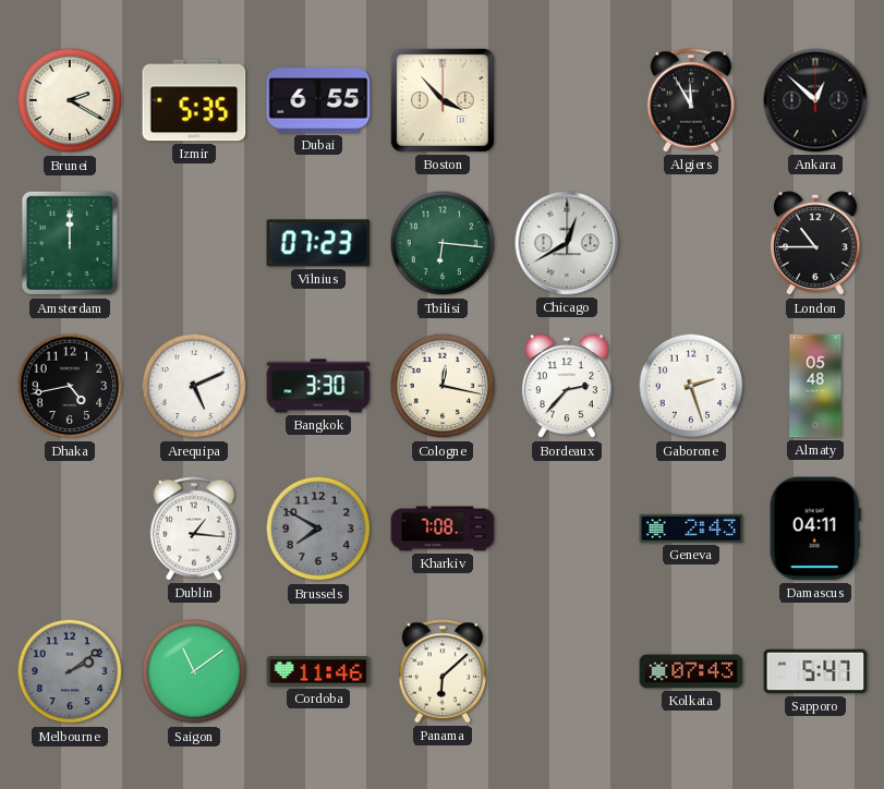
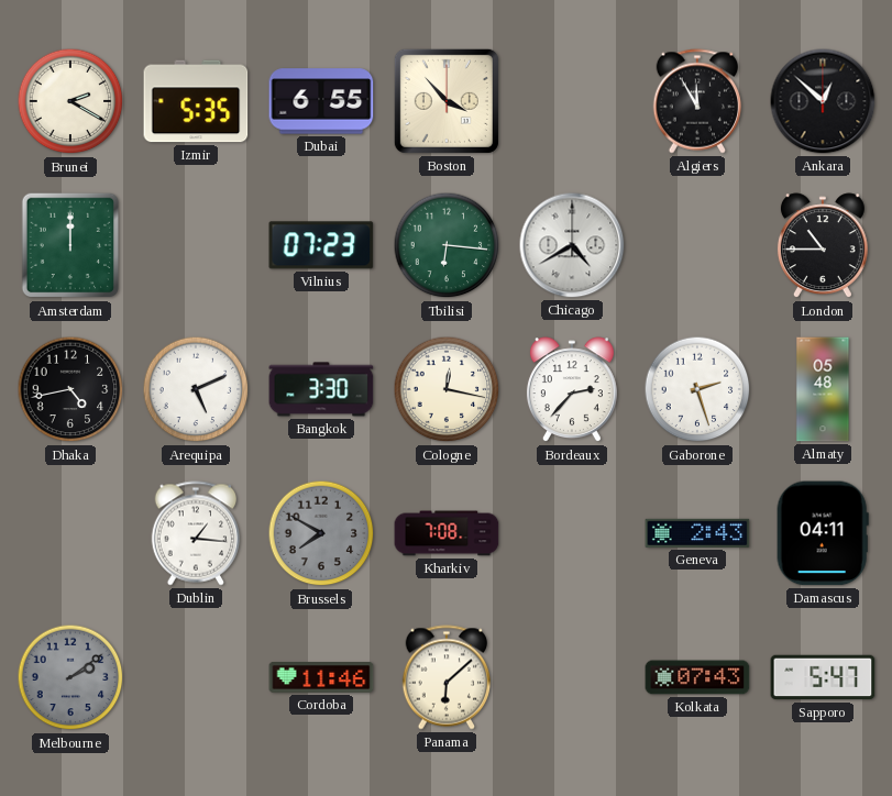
Chicago: 12:40 -> 4:40
Saigon: 11:09 -> none
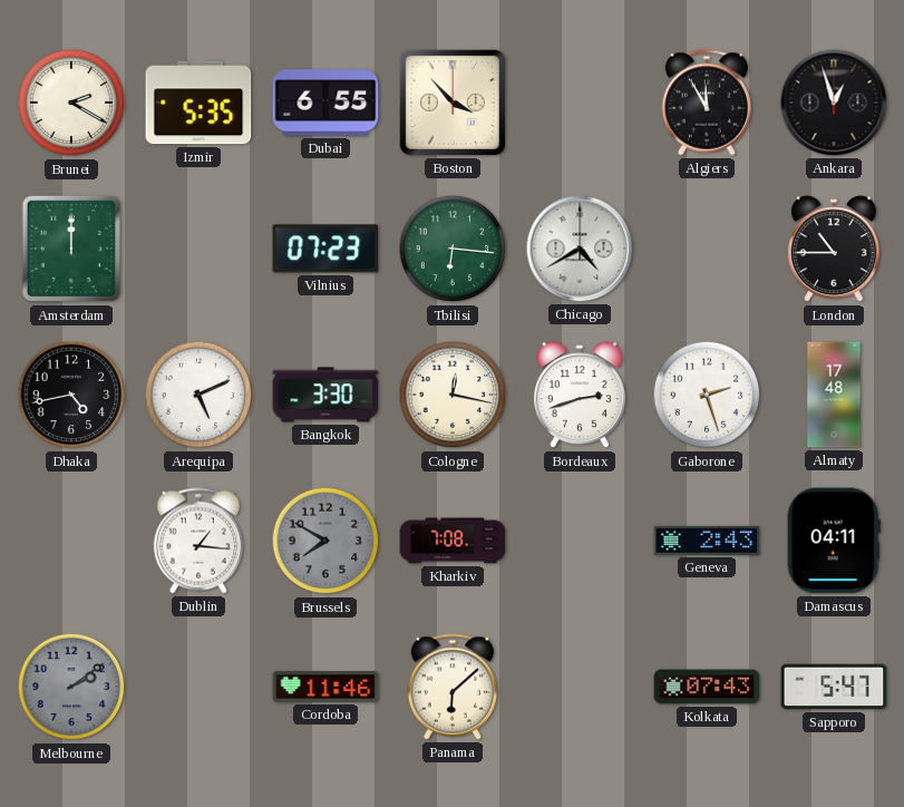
Ankara: 12:52 -> 12:57
Bordeaux: 2:37 -> 2:42
Almaty: 05:48 -> 17:48
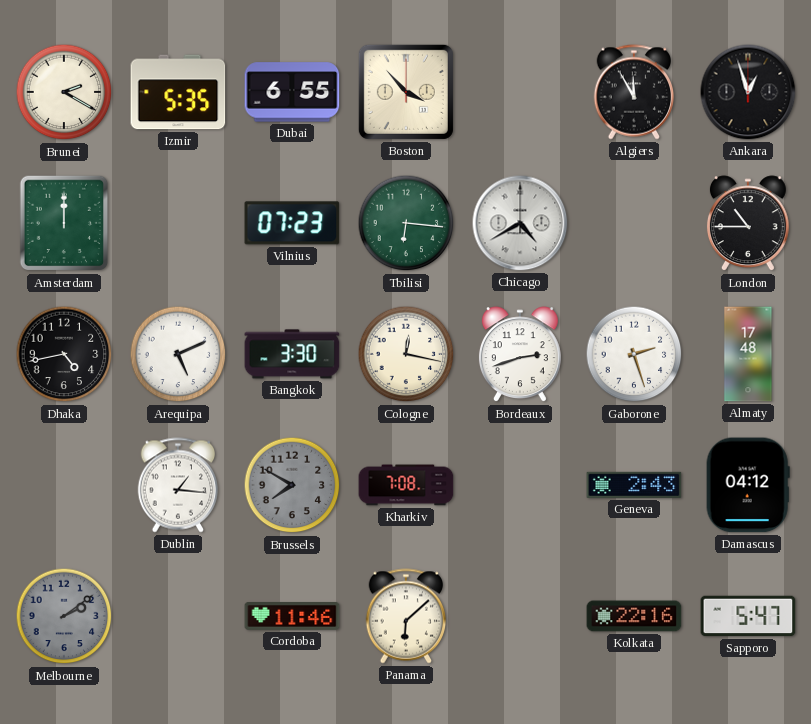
Damascus: 04:11 -> 04:12
Kolkata: 07:43 -> 22:16
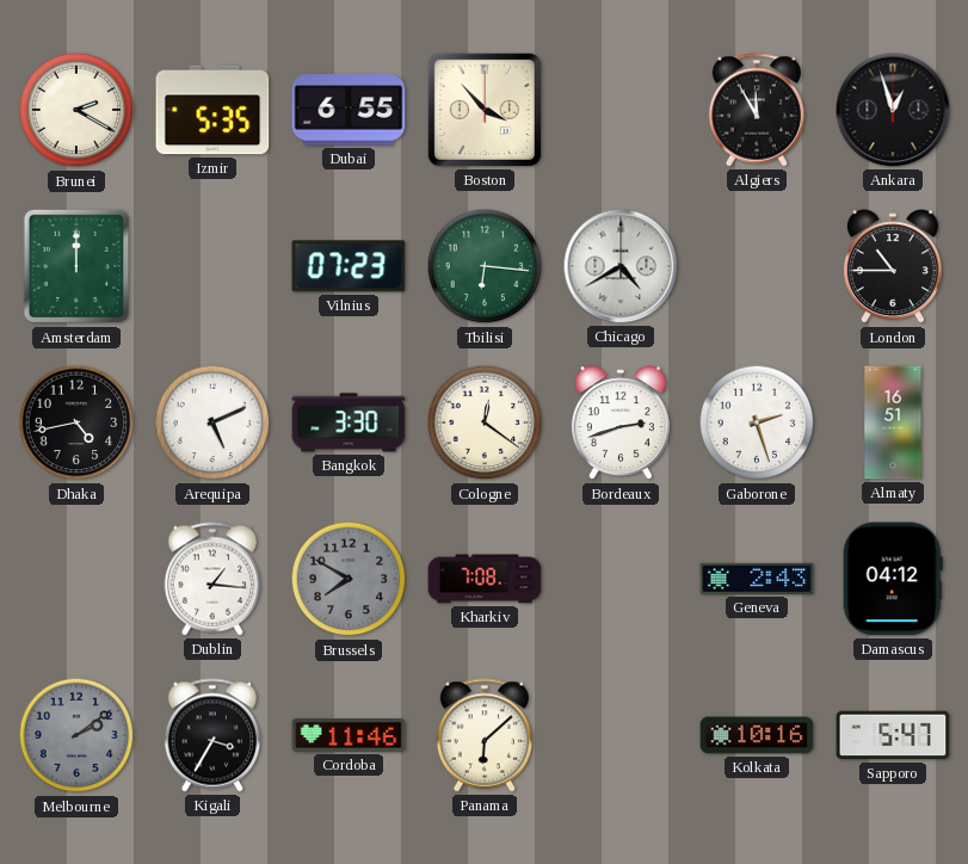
Cologne: 12:17 -> 12:21
Almaty: 17:48 -> 16:51
Kigali: none -> 3:35
Kolkata: 22:16 -> 10:16
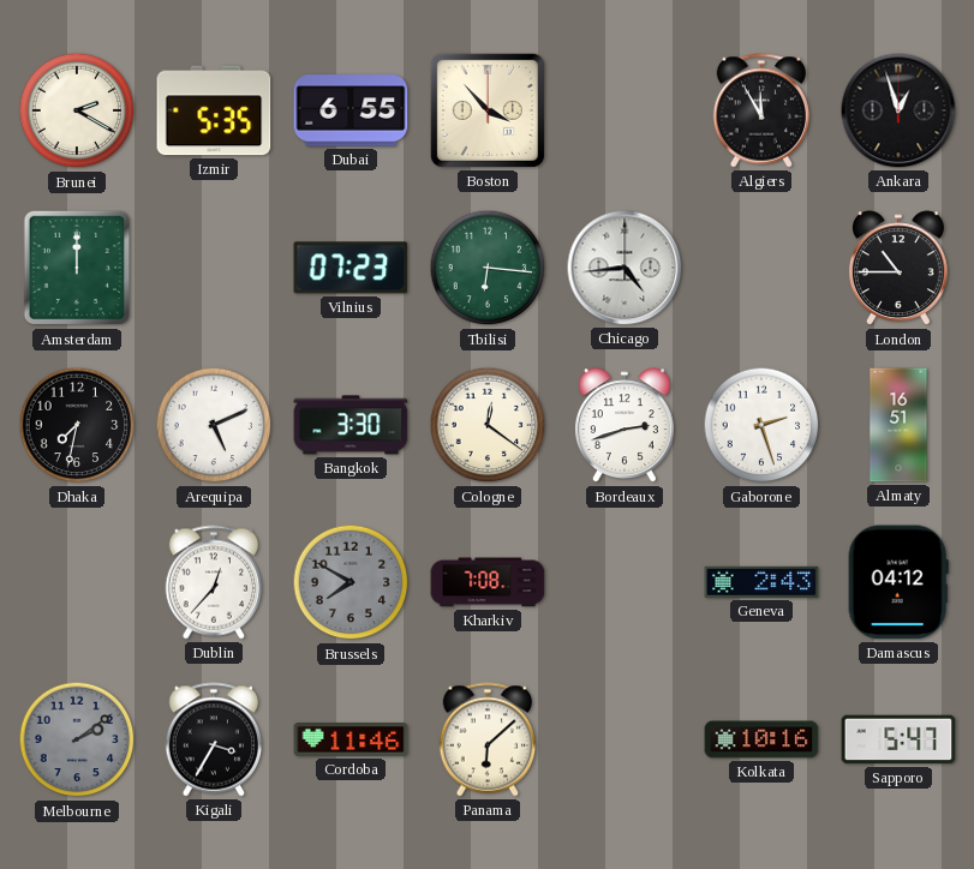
Chicago: 4:40 -> 4:44
Dhaka: 4:43 -> 7:32
Dublin: 1:16 -> 12:37
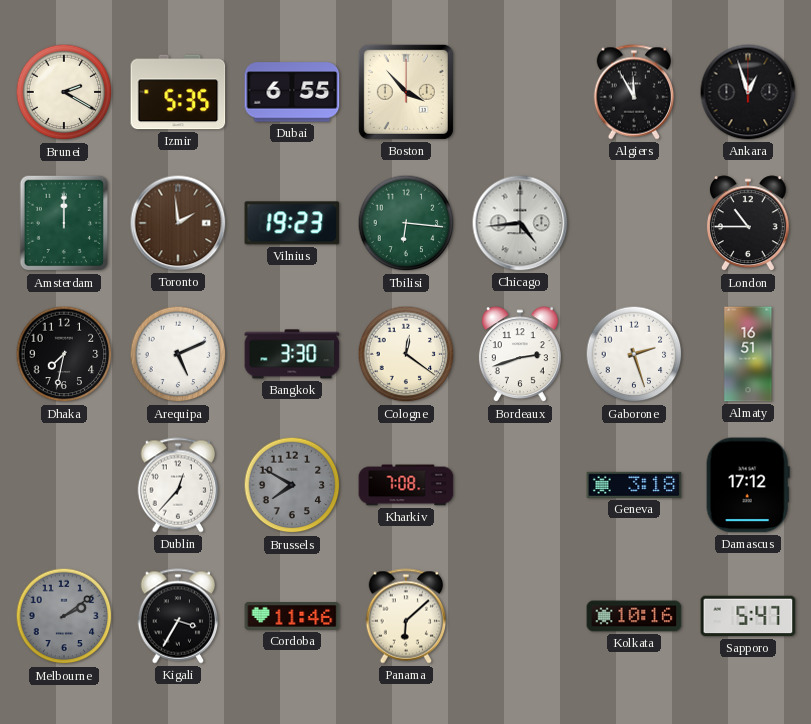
Toronto: none -> 1:59
Vilnius: 07:23 -> 19:23
Geneva: 2:43 -> 3:18
Damascus: 04:12 -> 17:12
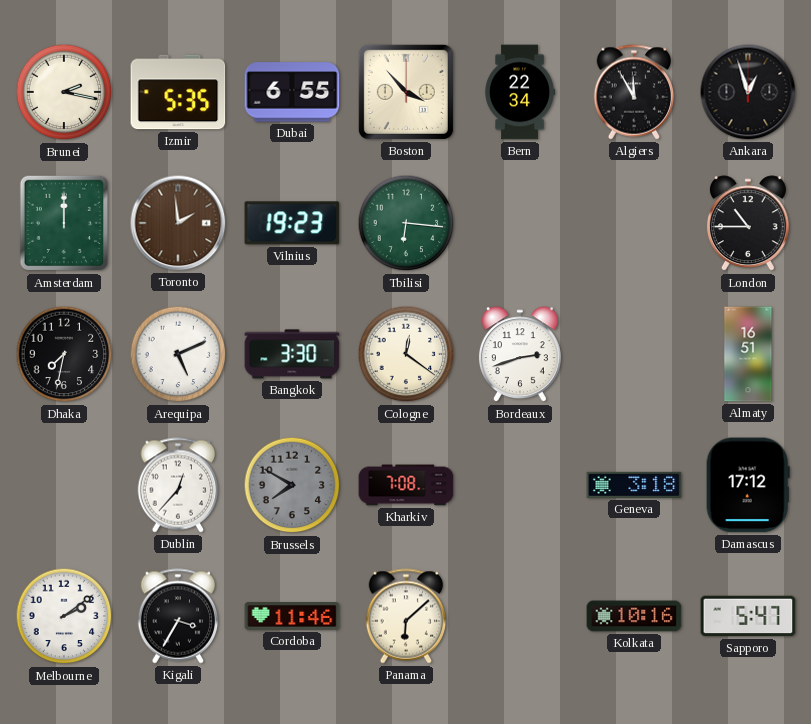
Brunei: 2:20 -> 2:17
Bern: none -> 22:34
Chicago: 4:44 -> none
Gaborone: 2:27 -> none
Melbourne dial: grey -> white
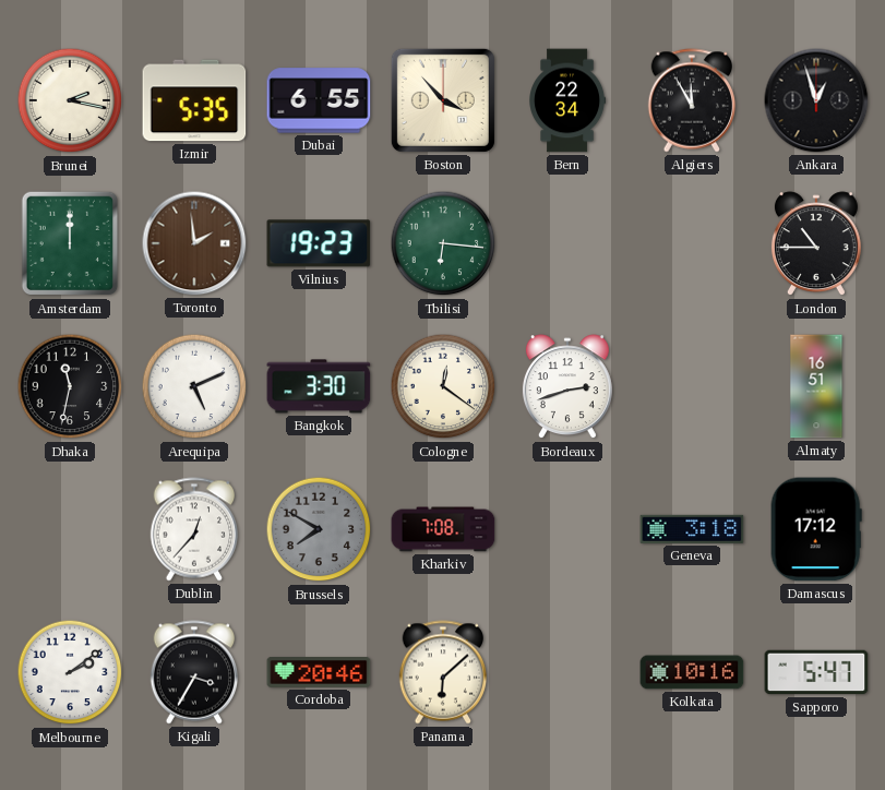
Dhaka: 7:32 -> 11:32
Cordoba: 11:46 -> 20:46
